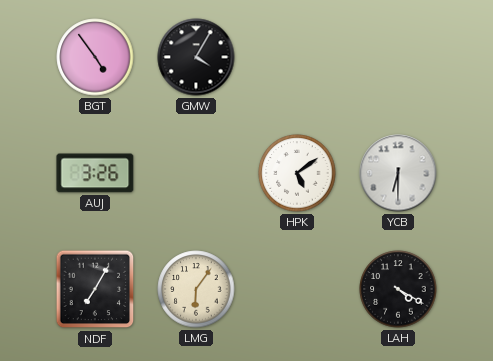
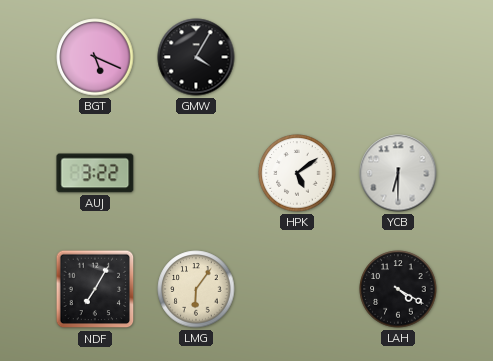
BGT: 4:54 -> 5:19
AUJ: 3:26 -> 3:22
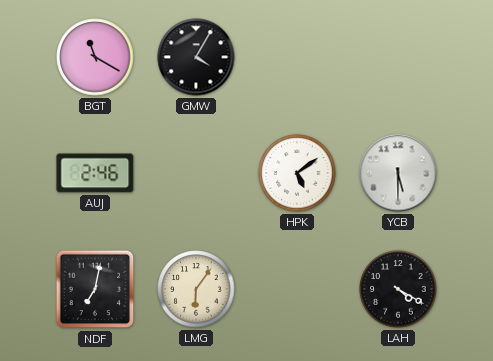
BGT: 5:19 -> 11:20
AUJ: 3:22 -> 2:46
YCB: 6:30 -> 5:30
NDF: 7:05 -> 7:02
